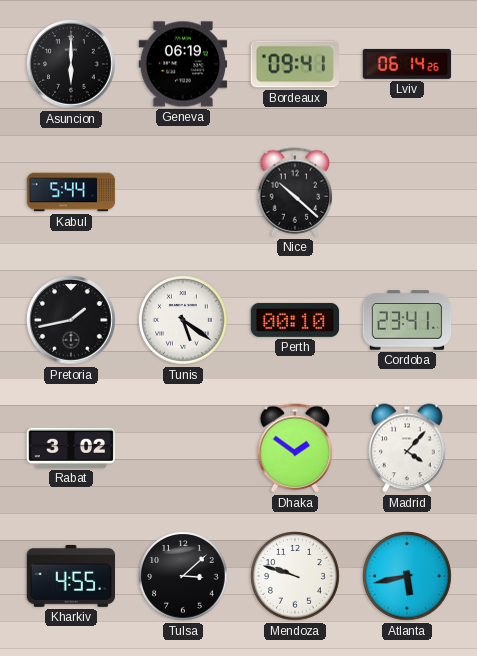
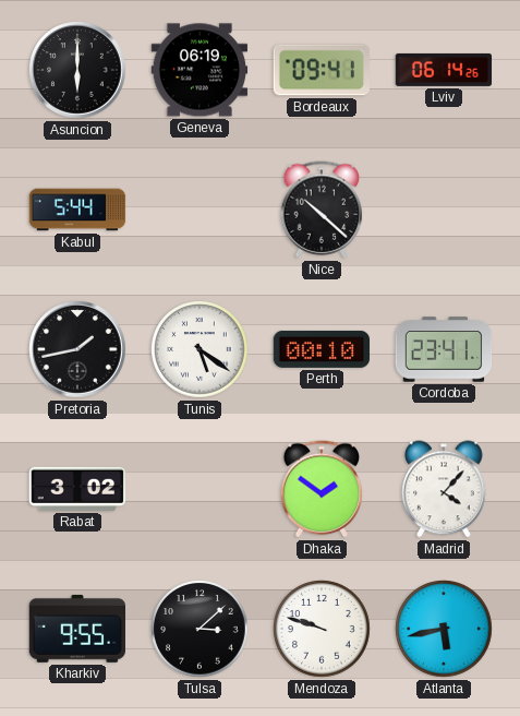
Kharkiv: 4:55 -> 9:55
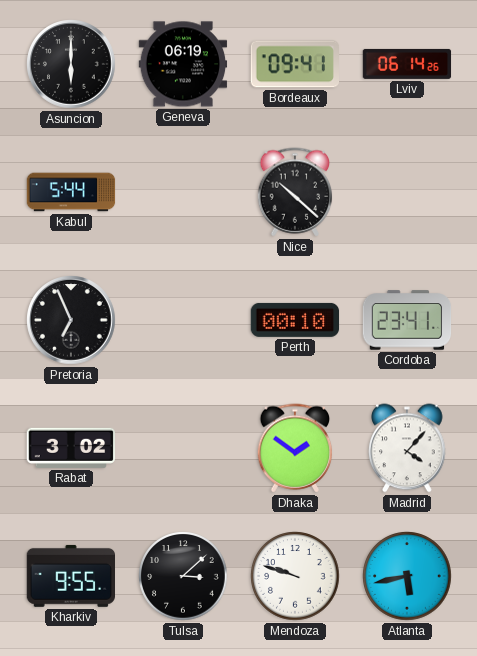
Pretoria: 1:43 -> 6:56
Tunis: 5:21 -> none
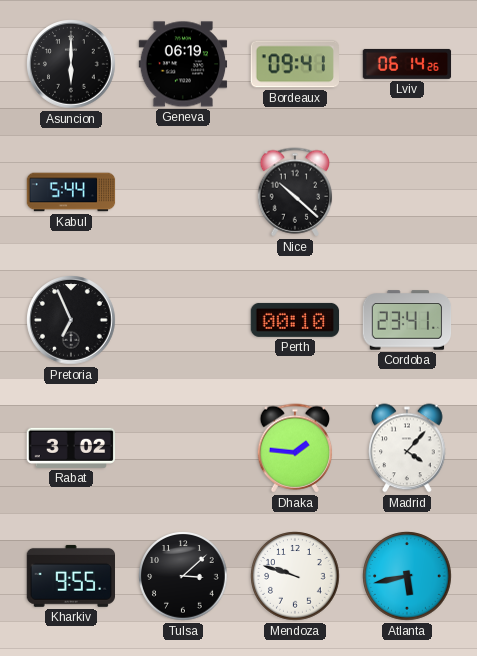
Dhaka: 1:51 -> 1:46
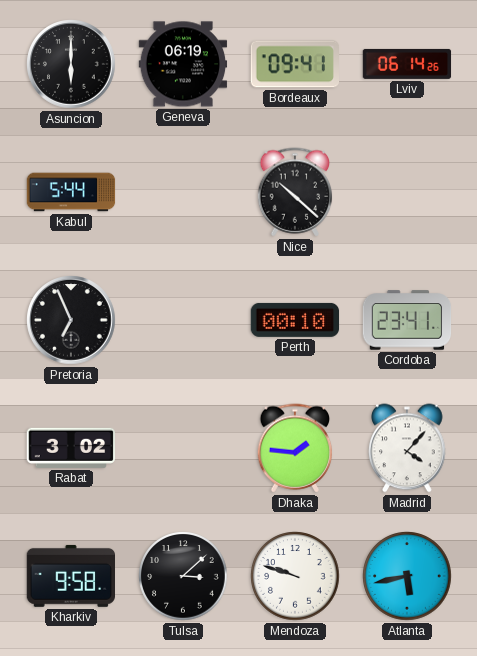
Kharkiv: 9:55 -> 9:58
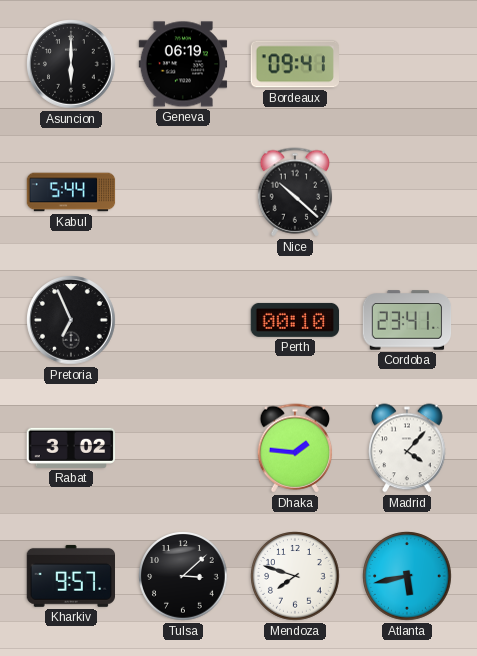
Lviv: 06:14 -> none
Kharkiv: 9:58 -> 9:57
Mendoza: 9:48 -> 7:48
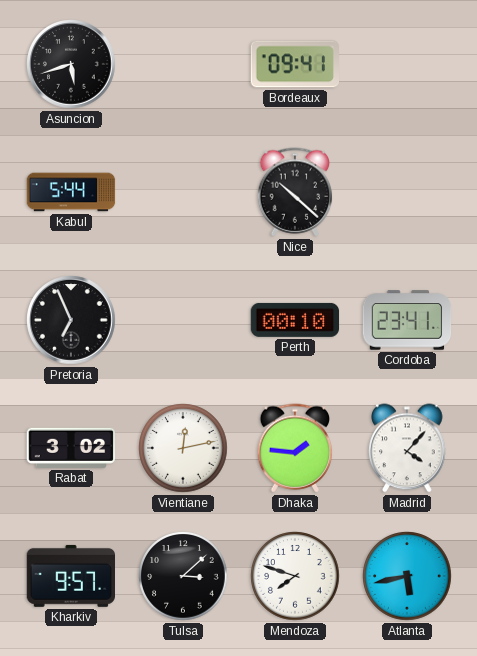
Asuncion: 6:00 -> 5:42
Geneva: 06:19 -> none
Vientiane: none -> 12:13
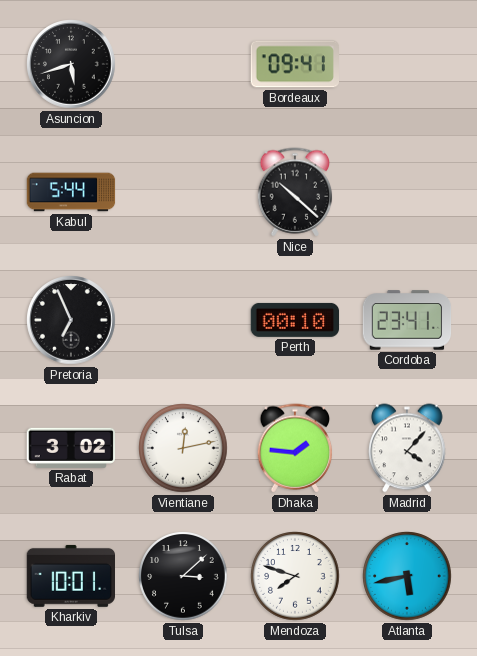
Kharkiv: 9:57 -> 10:01
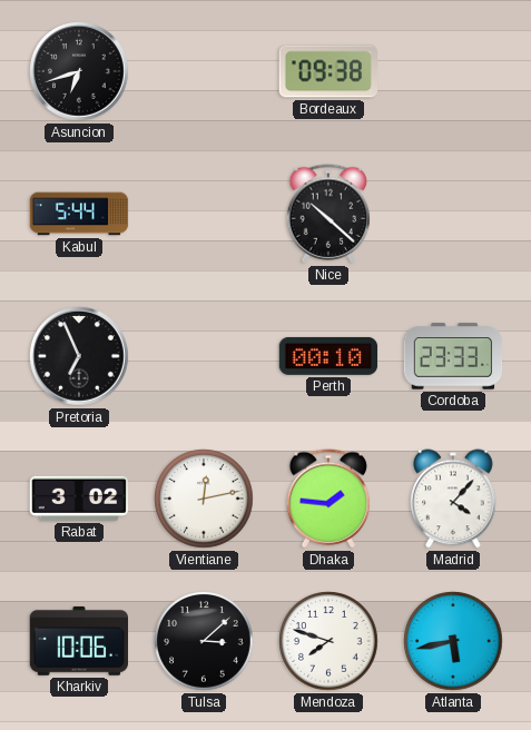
Asuncion: 5:42 -> 6:42
Bordeaux: 09:41 -> 09:38
Cordoba: 23:41 -> 23:33
Kharkiv: 10:01 -> 10:06
